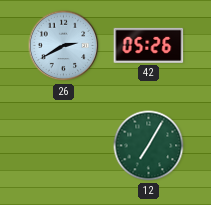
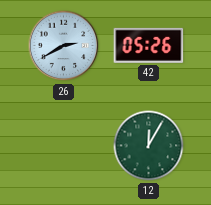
12: 7:05 -> 12:05
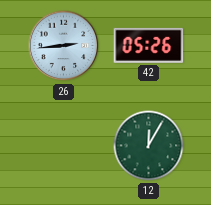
26: 2:40 -> 2:44
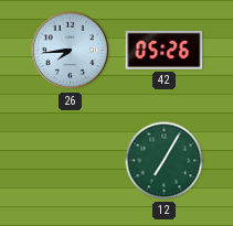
26: 2:44 -> 7:44
12: 12:05 -> 7:05
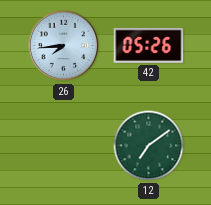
12: 7:05 -> 7:09
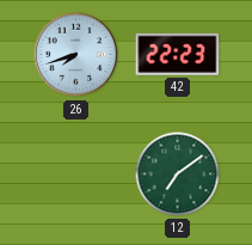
26: 7:44 -> 7:42
42: 05:26 -> 22:23
